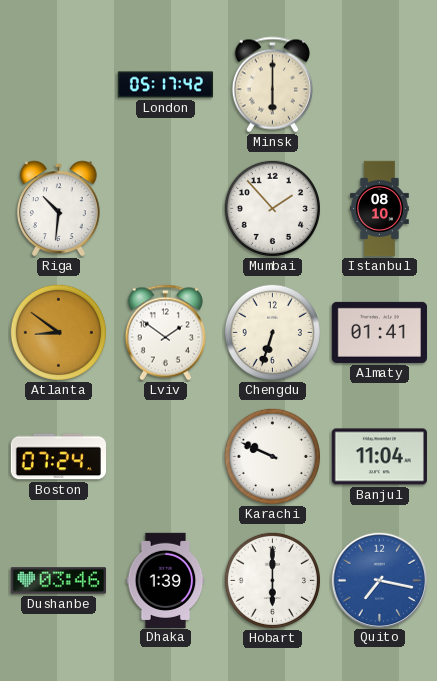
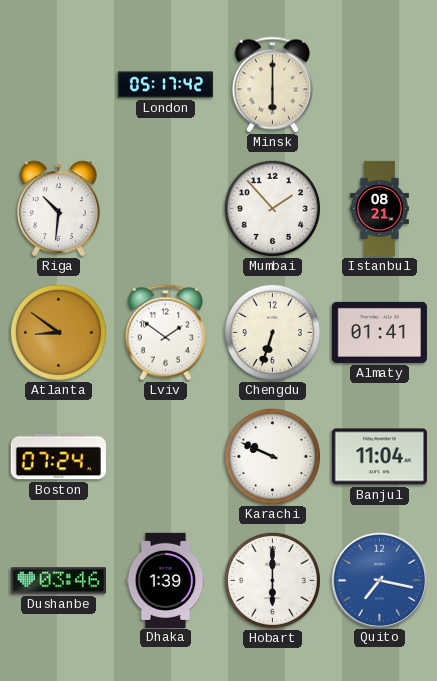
Istanbul: 08:10 -> 08:21
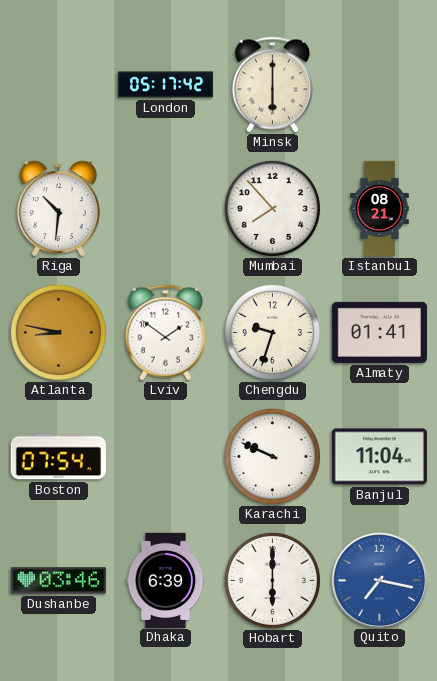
Mumbai: 1:53 -> 7:53
Atlanta: 8:51 -> 8:47
Chengdu: 6:33 -> 9:33
Boston: 07:24 -> 07:54
Dhaka: 1:39 -> 6:39
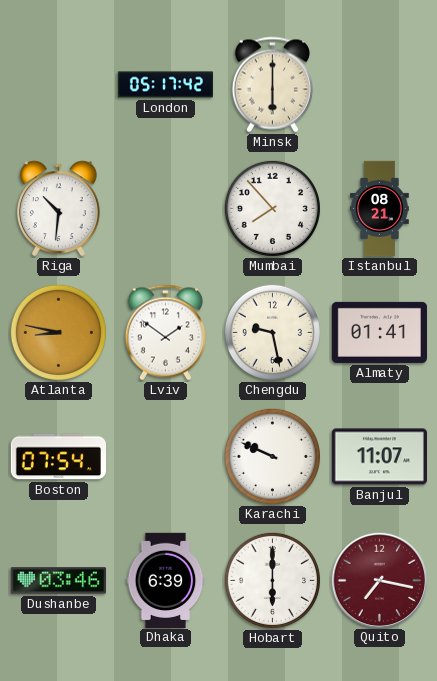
Chengdu: 9:33 -> 9:28
Banjul: 11:04 -> 11:07
Quito dial: blue -> burgundy
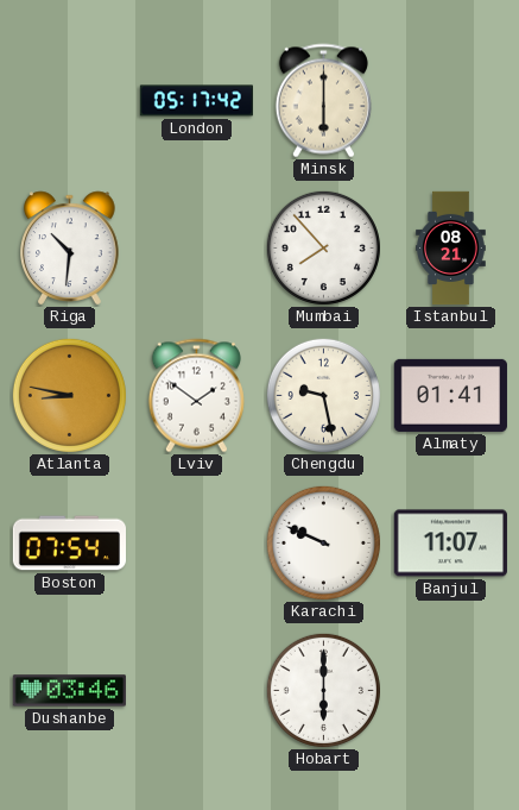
Dhaka: 6:39 -> none
Quito: 7:17 -> none
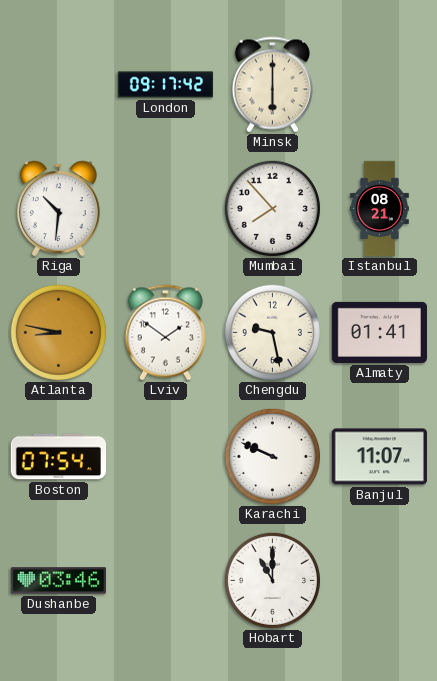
London: 05:17 -> 09:17
Hobart: 6:00 -> 11:00
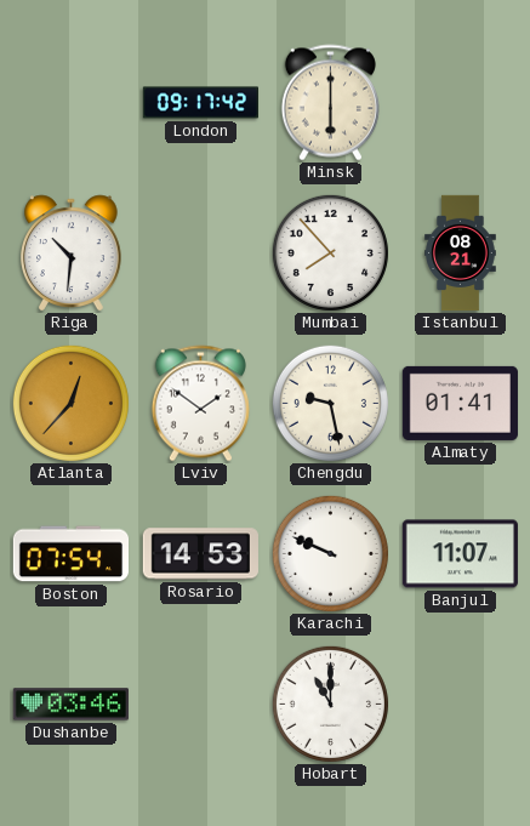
Atlanta: 8:47 -> 12:37
Rosario: none -> 14:53
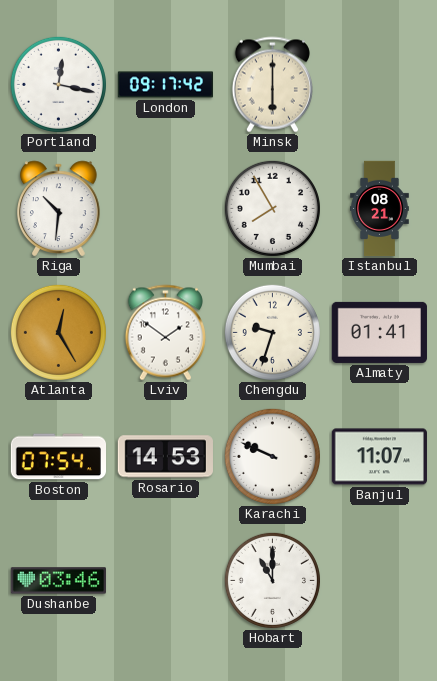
Portland: none -> 12:17
Mumbai: 7:53 -> 7:55
Atlanta: 12:37 -> 12:25
Chengdu: 9:28 -> 9:33
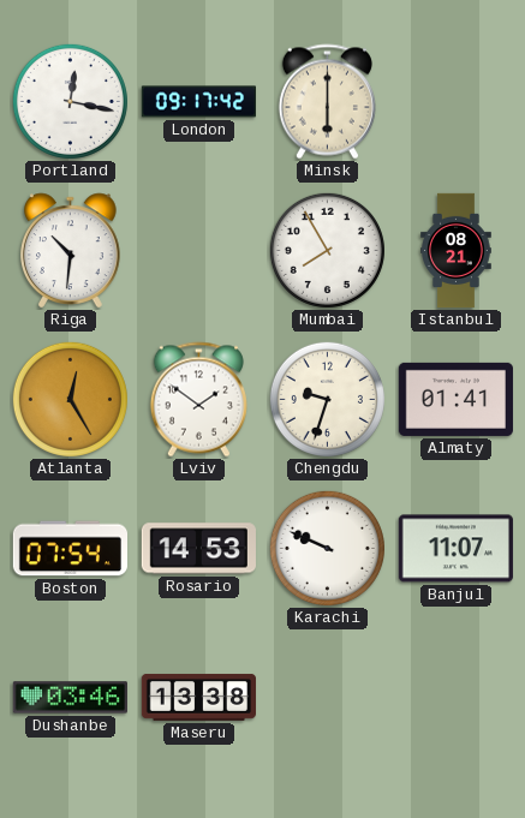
Maseru: none -> 13:38
Hobart: 11:00 -> none
